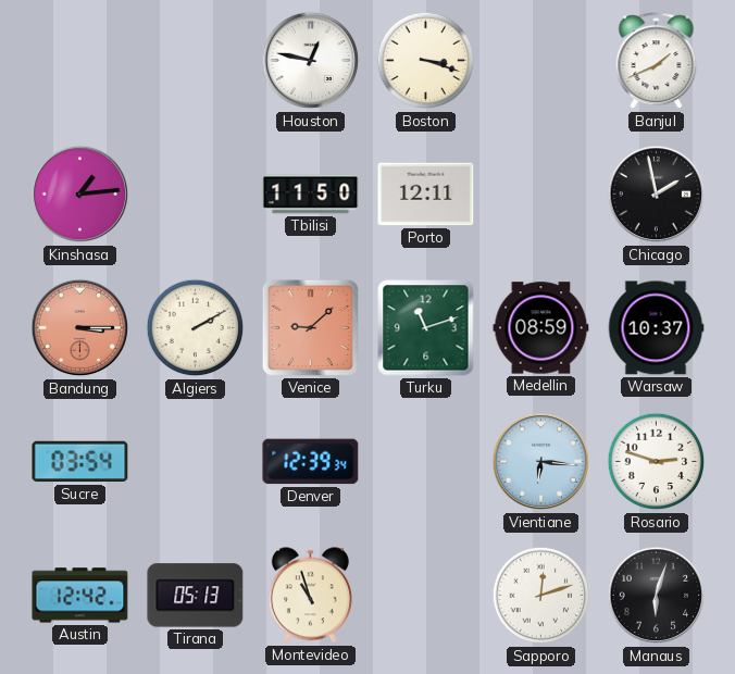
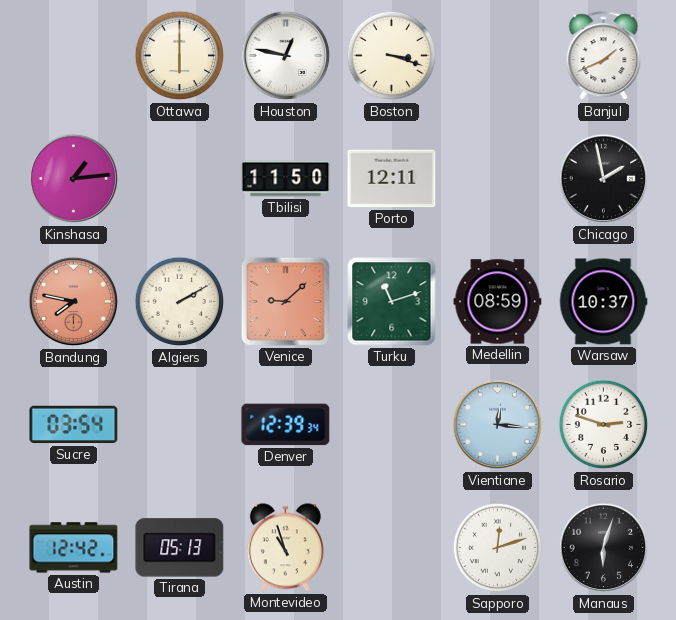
Ottawa: none -> 6:00
Bandung: 3:15 -> 7:47
Vientiane: 6:16 -> 12:16
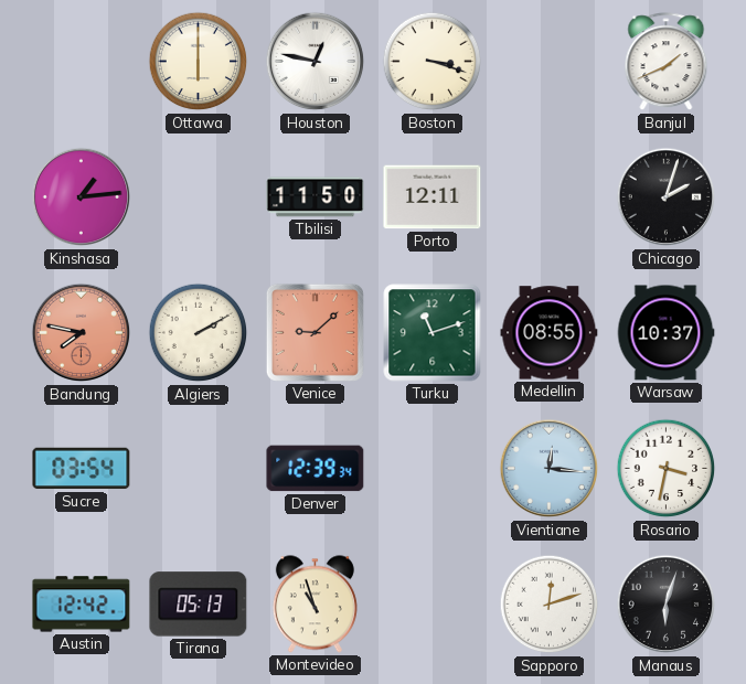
Chicago: 1:58 -> 2:03
Medellin: 08:59 -> 08:55
Rosario: 2:48 -> 3:32
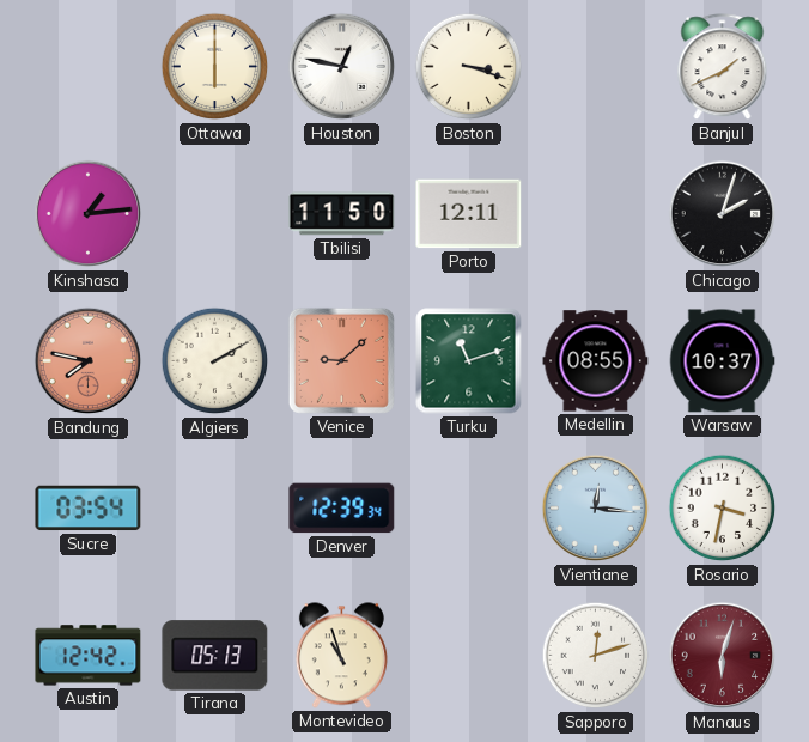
Manaus dial: black -> burgundy
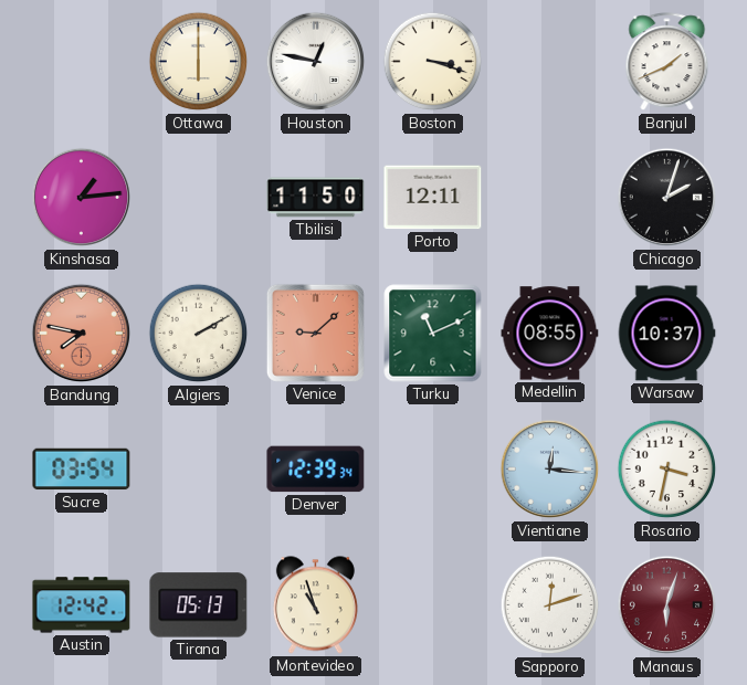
Turku: 11:12 -> 11:11
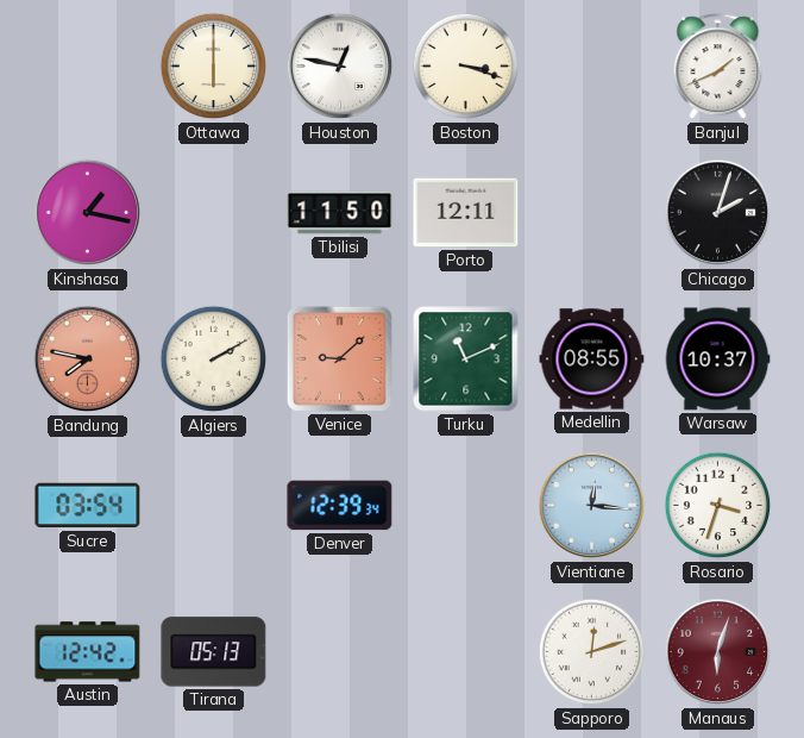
Kinshasa: 1:14 -> 1:17
Rosario: 3:32 -> 3:33
Montevideo: 10:57 -> none
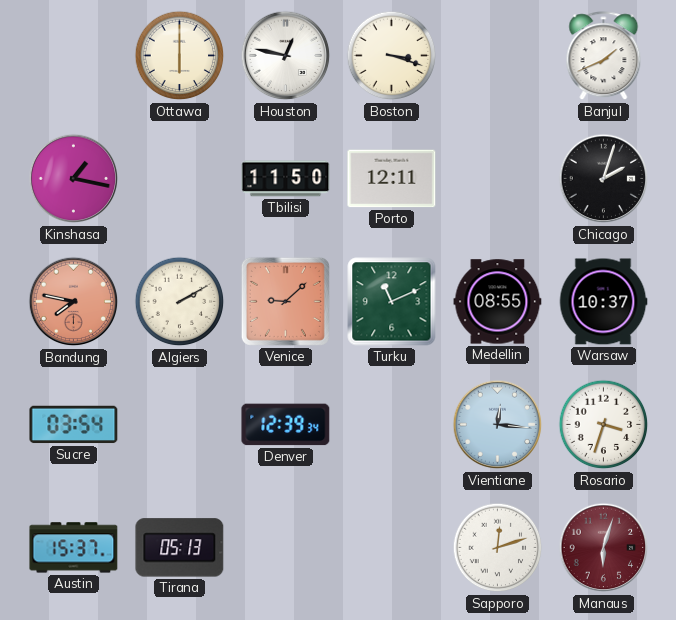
Austin: 12:42 -> 15:37
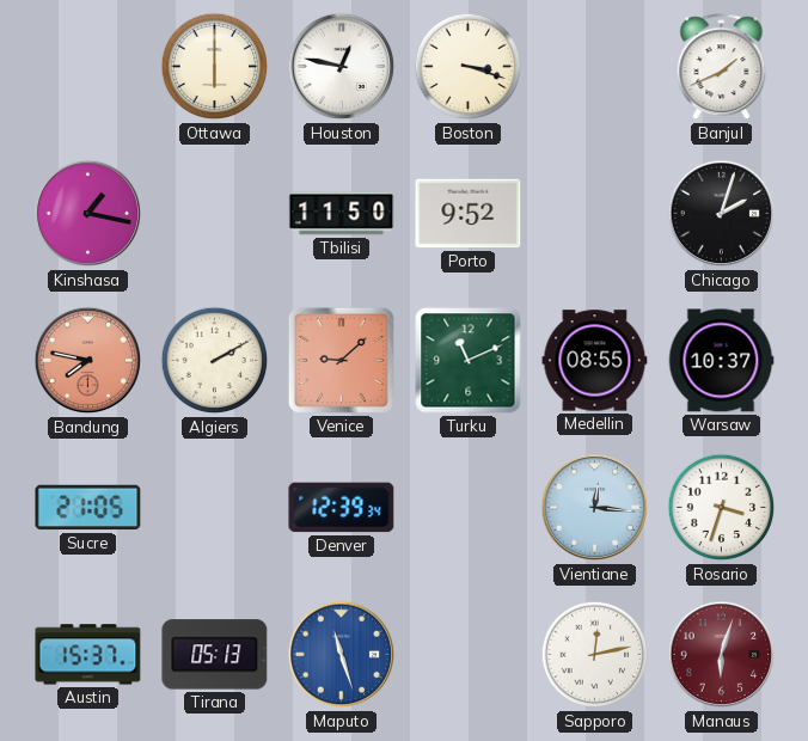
Porto: 12:11 -> 9:52
Sucre: 03:54 -> 21:05
Maputo: none -> 11:27
Sapporo: 12:12 -> 12:13
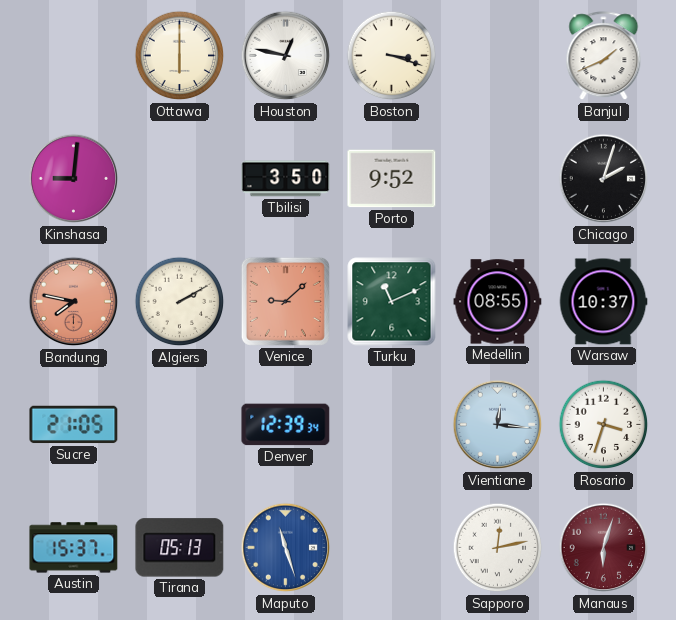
Kinshasa: 1:17 -> 9:01
Tbilisi: 11:50 -> 3:50
